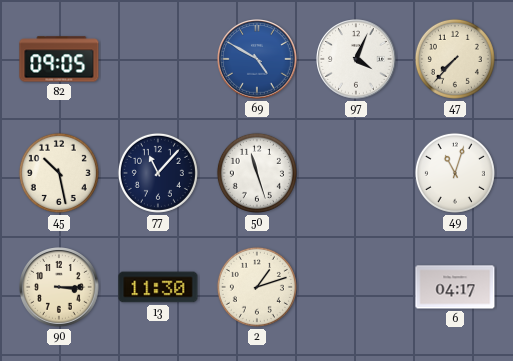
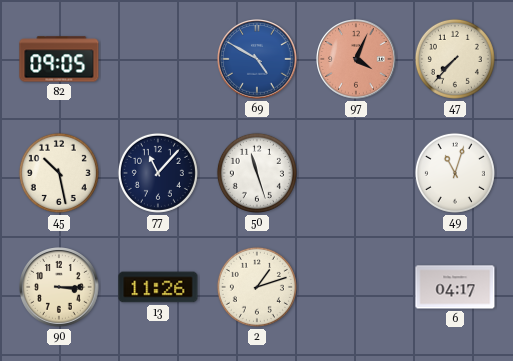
97 dial: white -> salmon
13: 11:30 -> 11:26
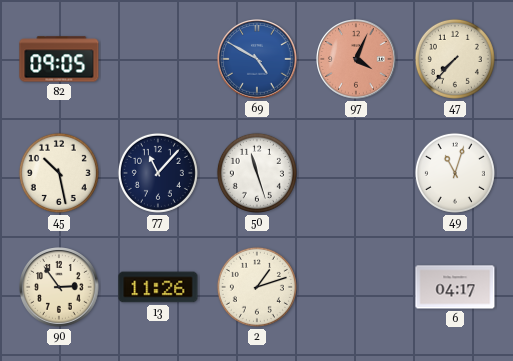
90: 3:15 -> 2:54
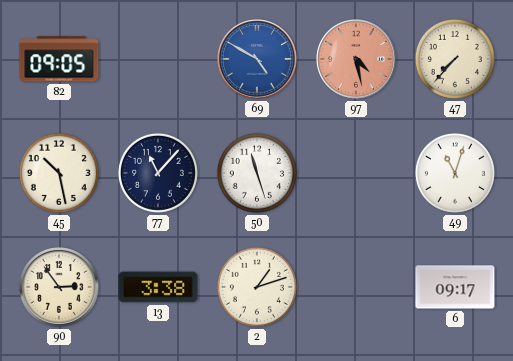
97: 4:04 -> 4:28
13: 11:26 -> 3:38
6: 04:17 -> 09:17
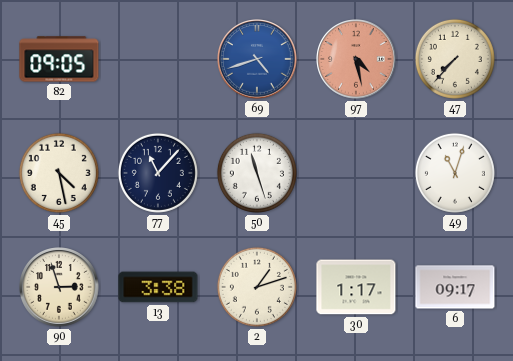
69: 4:50 -> 4:42
45: 10:28 -> 4:28
90: 2:54 -> 2:57
30: none -> 1:17
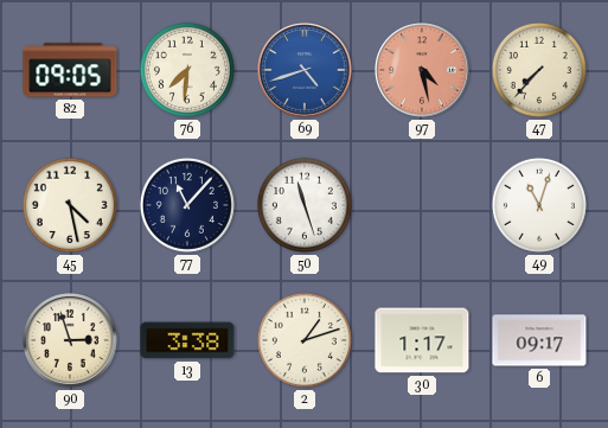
76: none -> 7:31
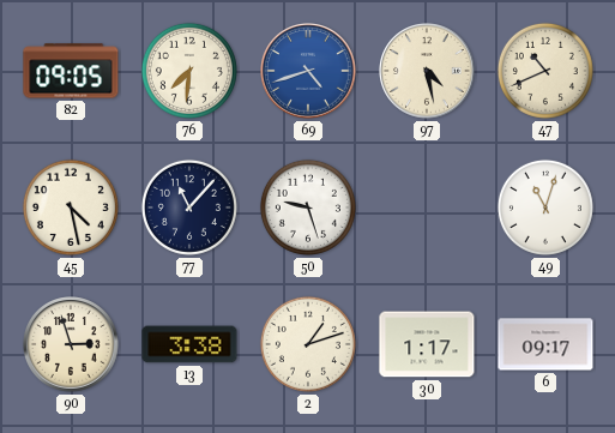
97 dial: salmon -> cream
47: 7:37 -> 10:41
50: 11:27 -> 9:27
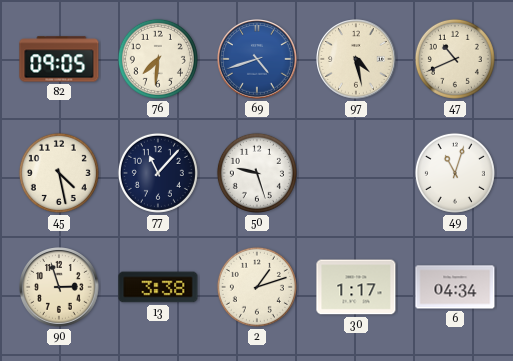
6: 09:17 -> 04:34
